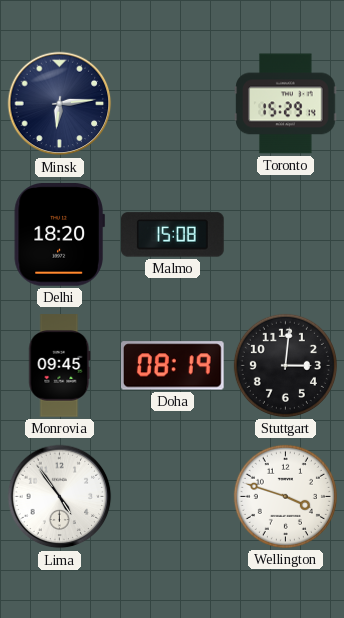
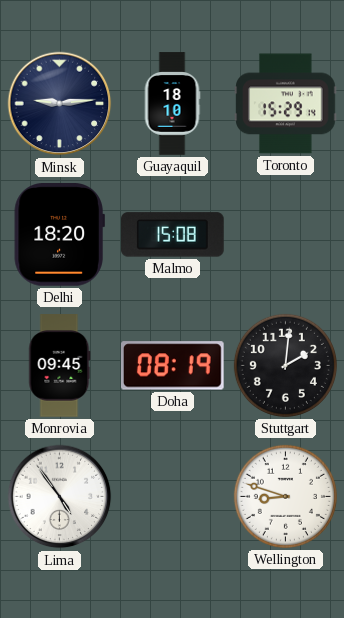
Minsk: 6:14 -> 9:14
Guayaquil: none -> 18:10
Stuttgart: 3:01 -> 2:01
Wellington: 3:48 -> 8:48
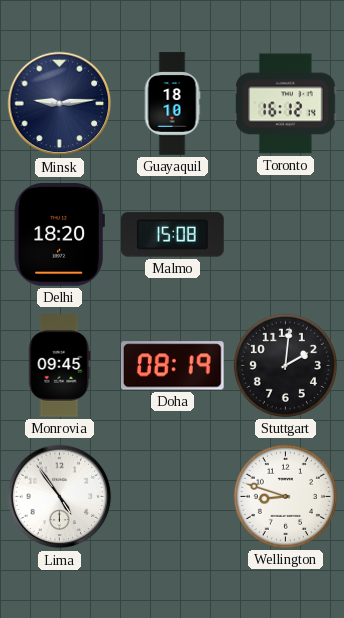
Toronto: 15:29 -> 16:12
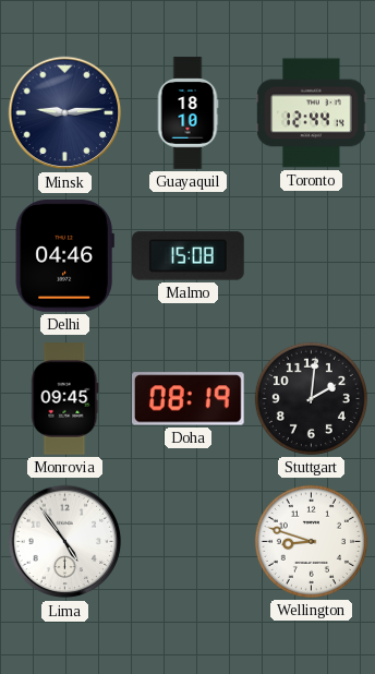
Toronto: 16:12 -> 12:44
Delhi: 18:20 -> 04:46
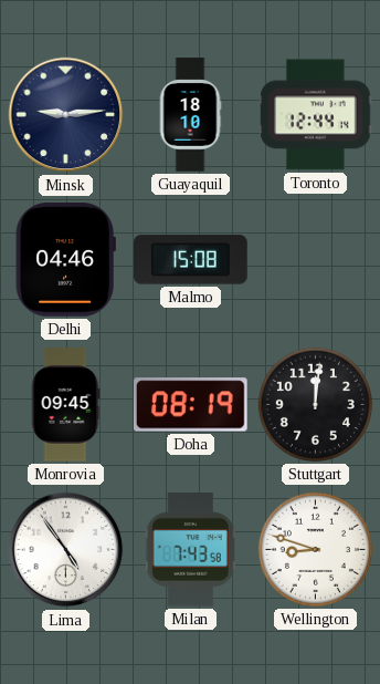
Stuttgart: 2:01 -> 12:01
Milan: none -> 7:43
